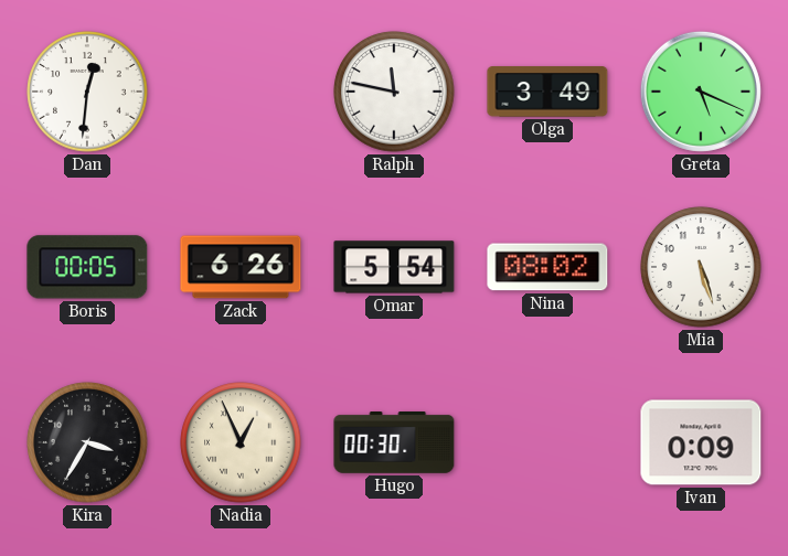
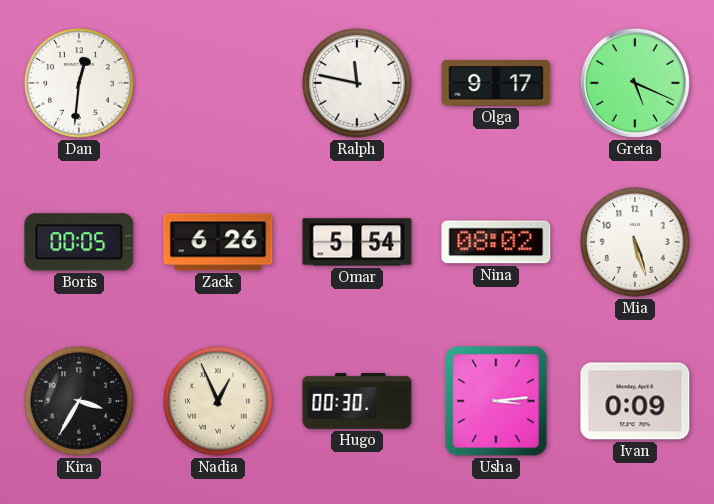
Olga: 3:49 -> 9:17
Usha: none -> 3:14
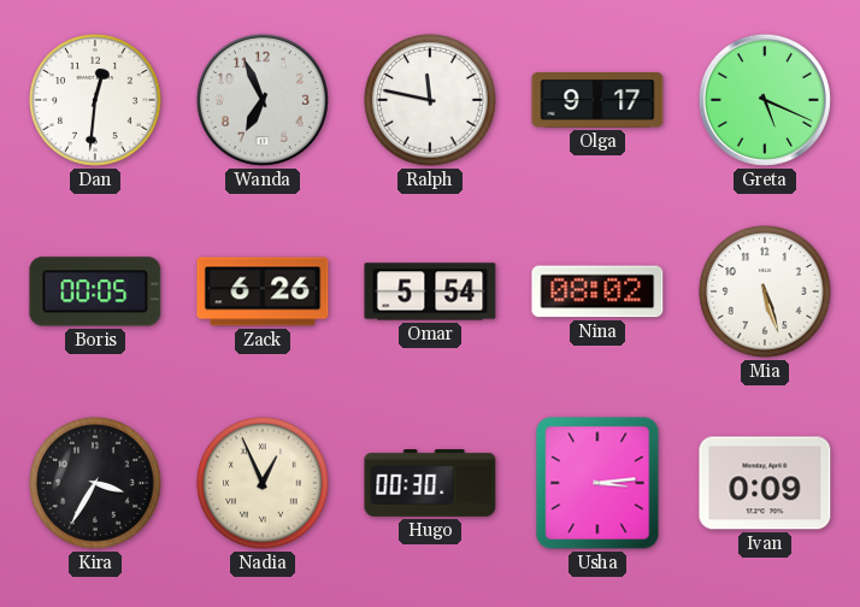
Wanda: none -> 6:56
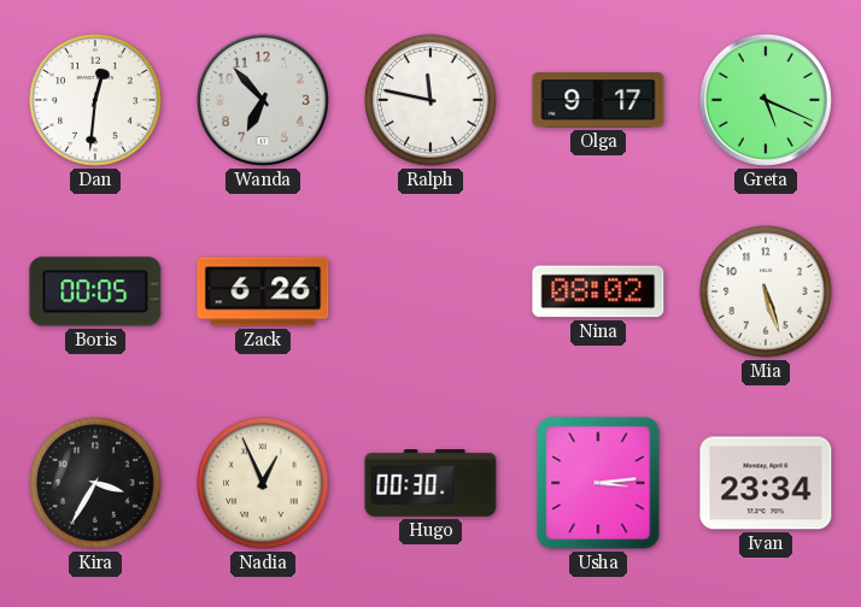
Wanda: 6:56 -> 6:53
Omar: 5:54 -> none
Ivan: 0:09 -> 23:34
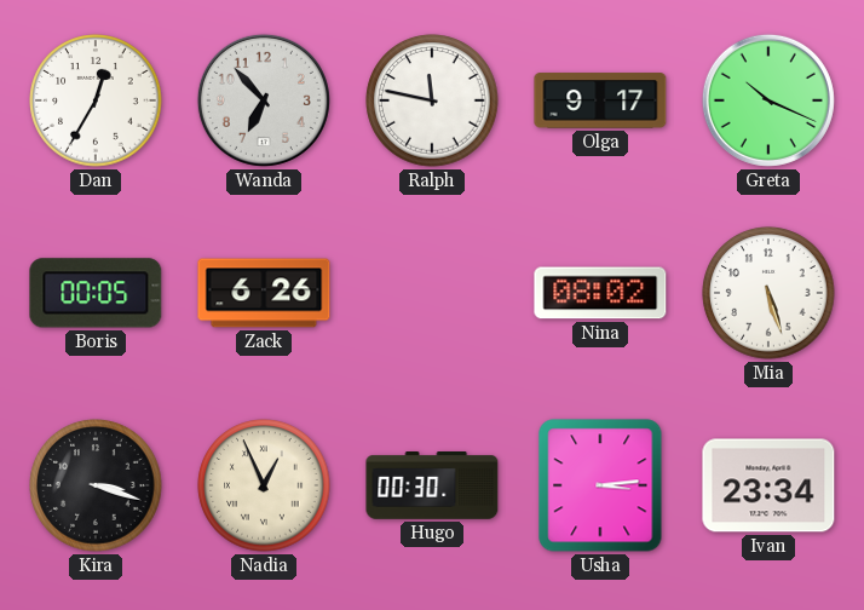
Dan: 12:31 -> 12:35
Greta: 5:19 -> 10:19
Kira: 3:35 -> 3:18
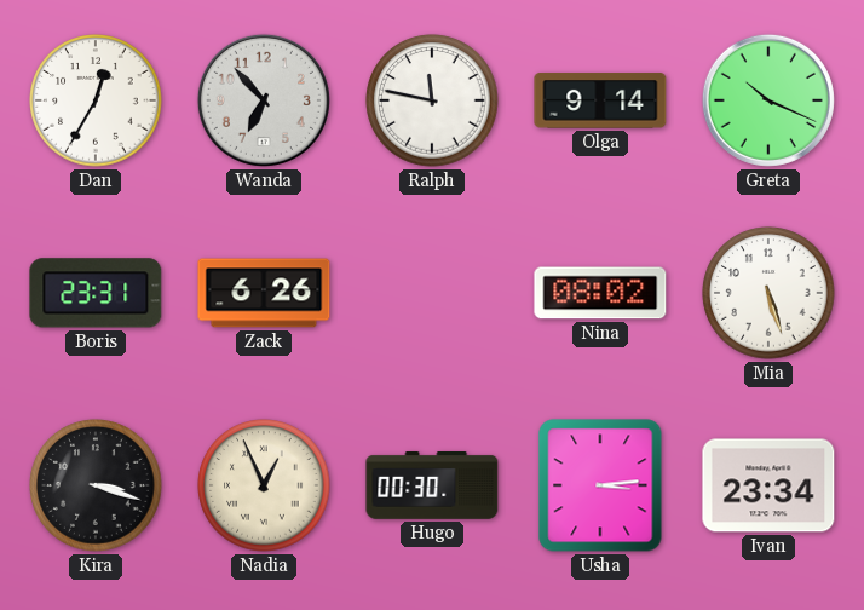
Olga: 9:17 -> 9:14
Boris: 00:05 -> 23:31
